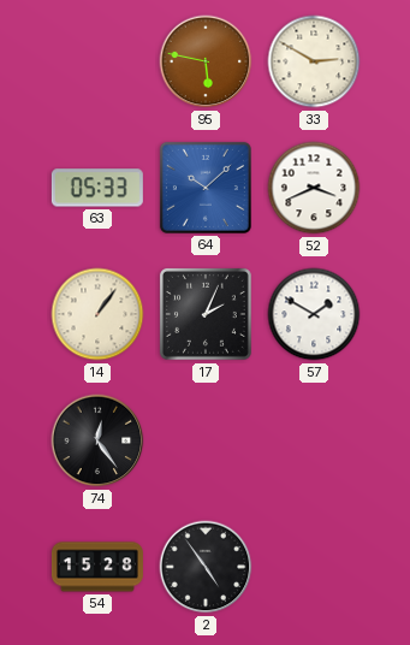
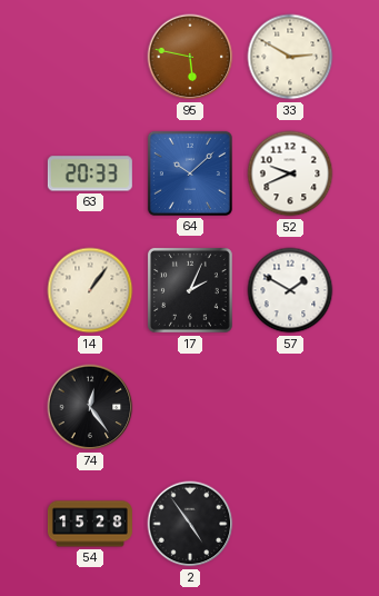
63: 05:33 -> 20:33
52: 3:41 -> 9:41
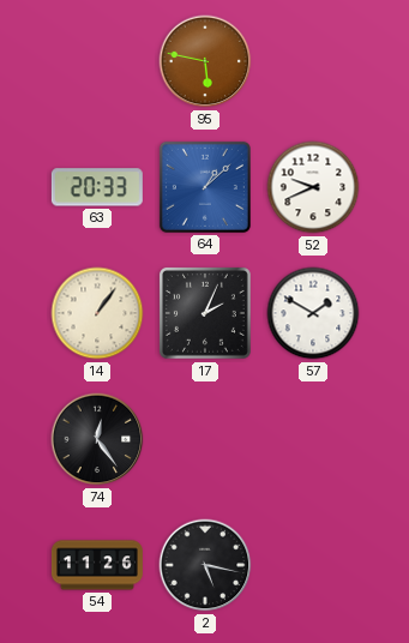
33: 2:50 -> none
64: 10:08 -> 1:08
54: 15:28 -> 11:26
2: 4:54 -> 5:17
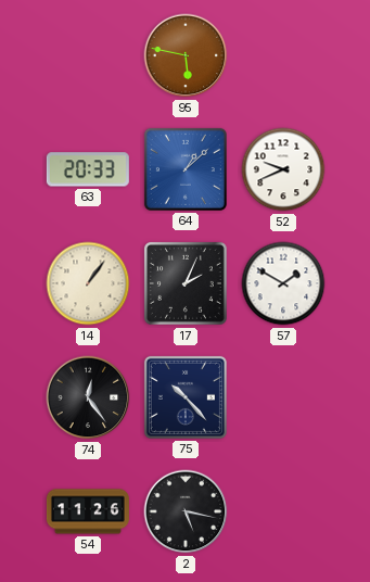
75: none -> 10:23
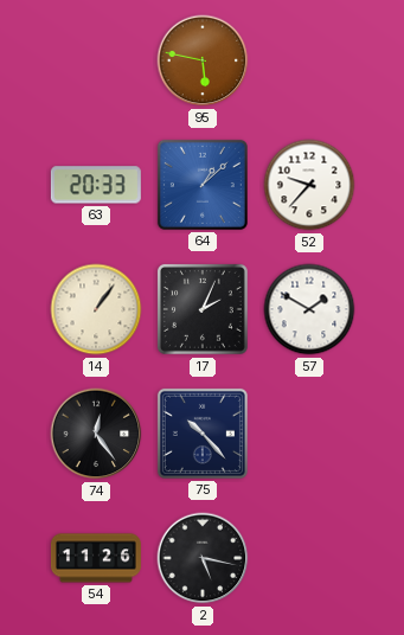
52: 9:41 -> 9:37
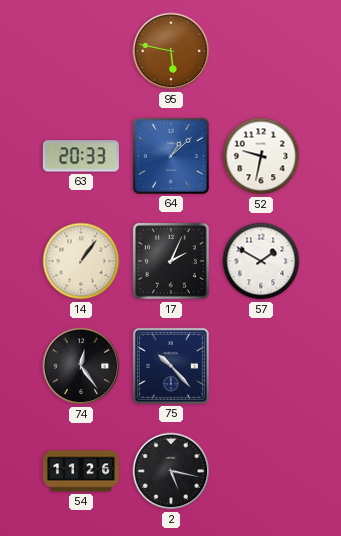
52: 9:37 -> 9:32
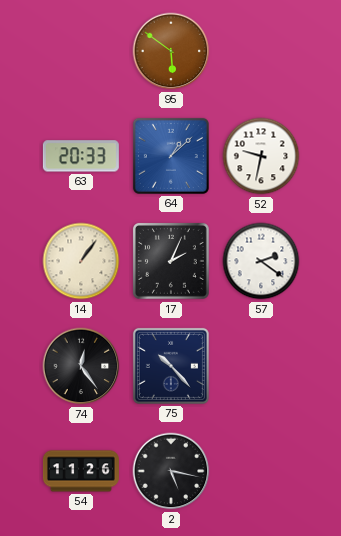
95: 5:47 -> 5:51
57: 1:50 -> 2:21
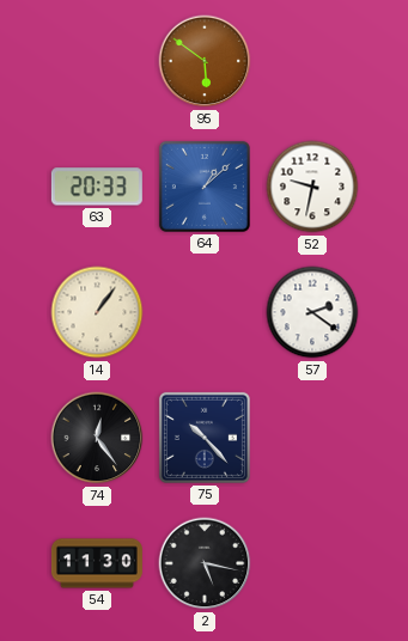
17: 2:04 -> none
54: 11:26 -> 11:30
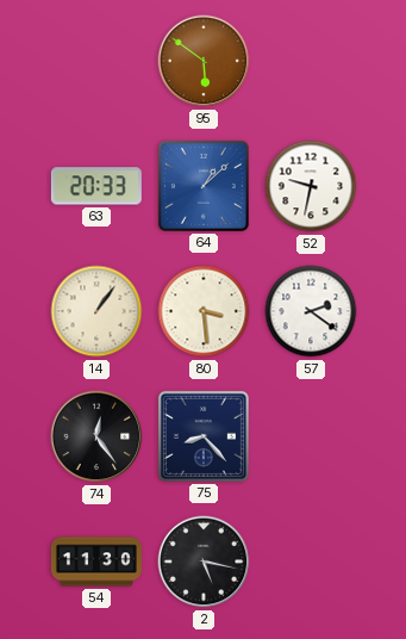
80: none -> 3:29
75: 10:23 -> 8:23
